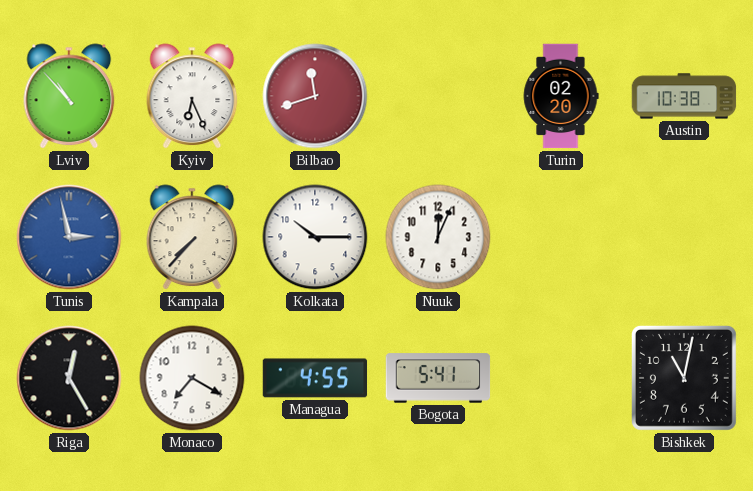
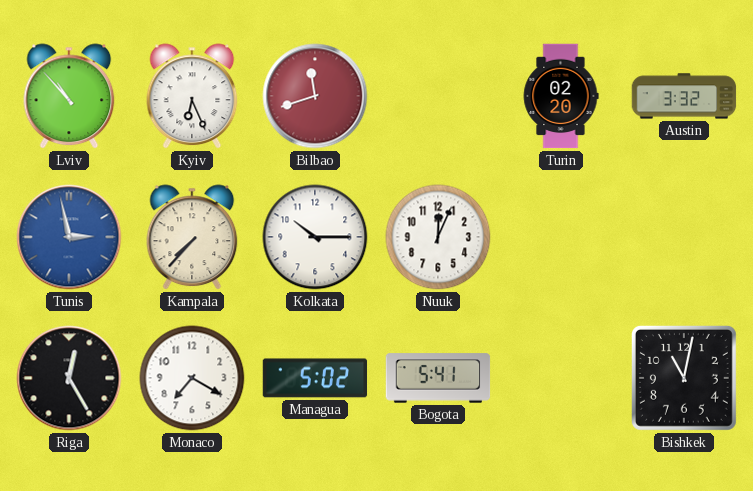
Austin: 10:38 -> 3:32
Managua: 4:55 -> 5:02
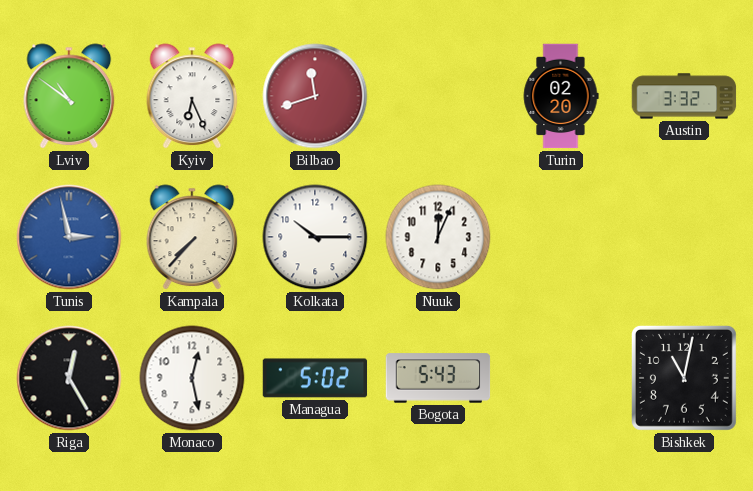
Lviv: 10:53 -> 10:51
Monaco: 7:20 -> 12:28
Bogota: 5:41 -> 5:43
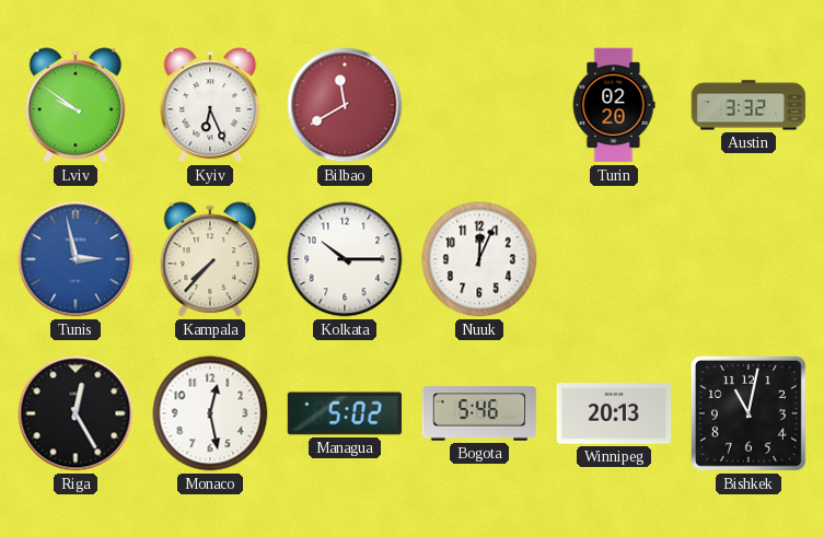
Lviv: 10:51 -> 9:51
Bilbao: 11:42 -> 11:40
Bogota: 5:43 -> 5:46
Winnipeg: none -> 20:13
